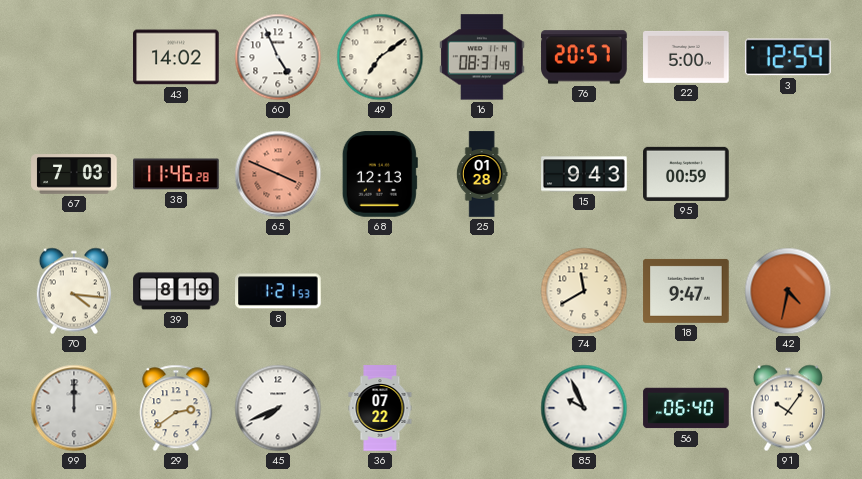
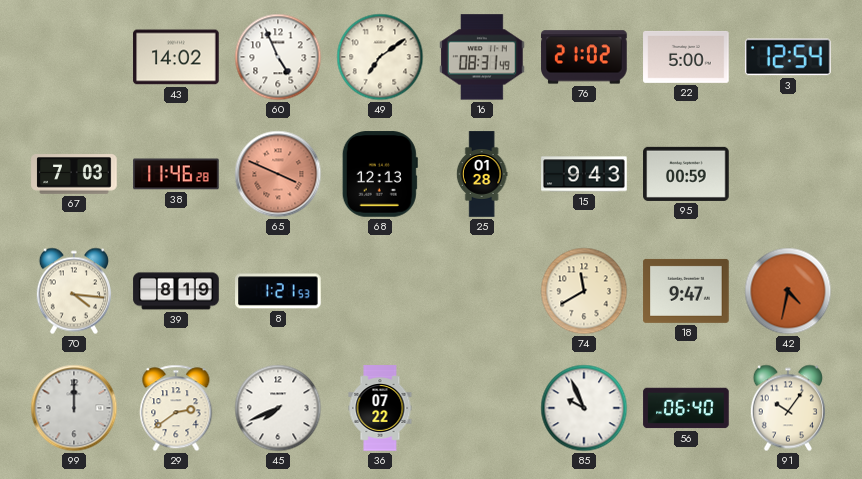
76: 20:57 -> 21:02
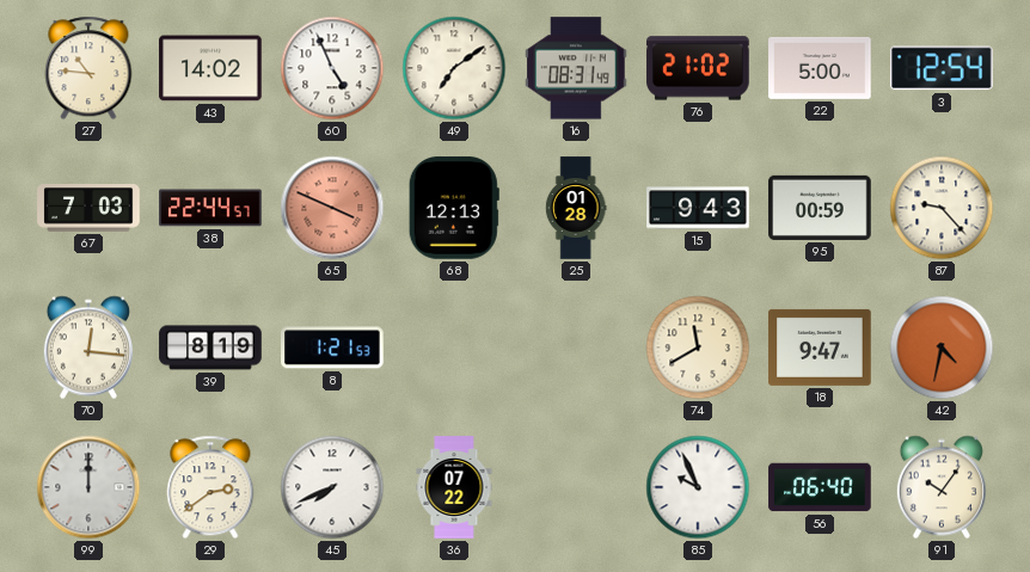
27: none -> 10:46
38: 11:46 -> 22:44
87: none -> 9:23
70: 4:16 -> 12:16
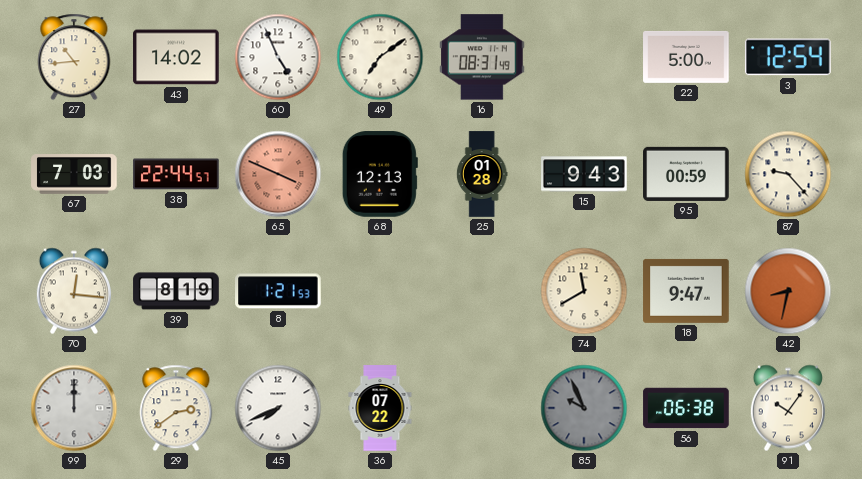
27: 10:46 -> 10:44
76: 21:02 -> none
42: 4:32 -> 8:32
85 dial: white -> grey
56: 06:40 -> 06:38
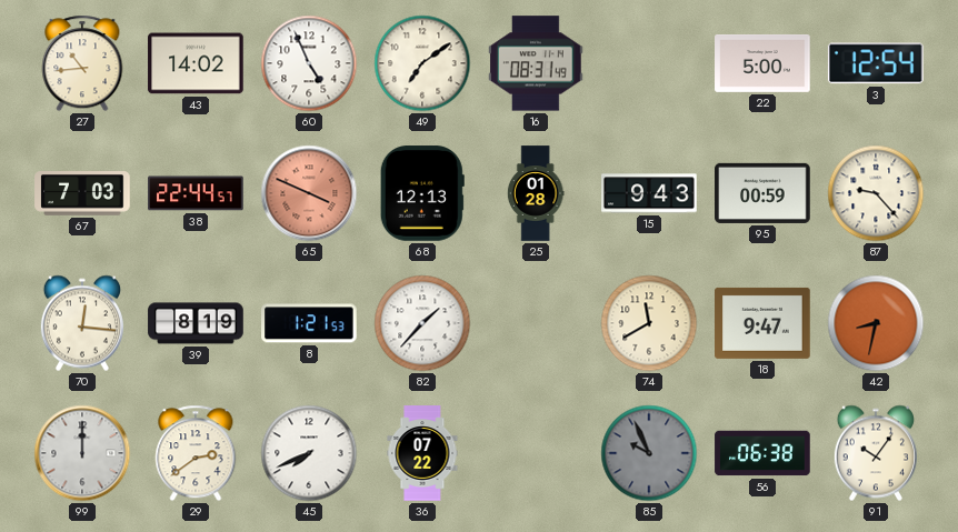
82: none -> 1:37
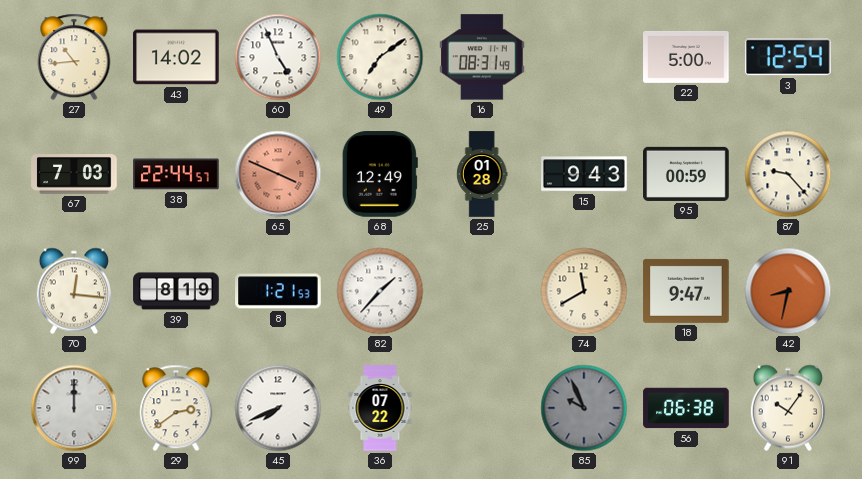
68: 12:13 -> 12:49
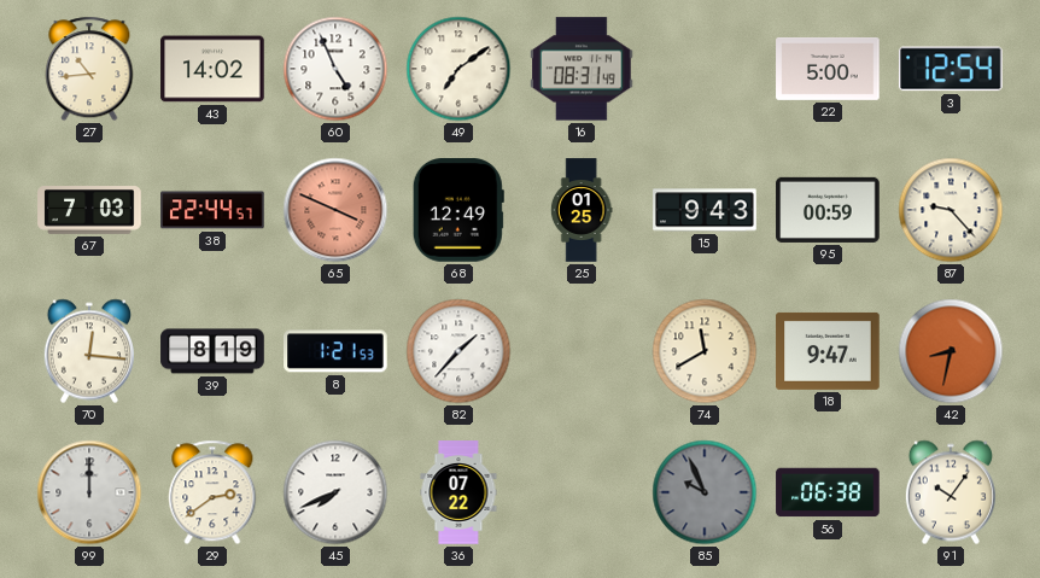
25: 01:28 -> 01:25
